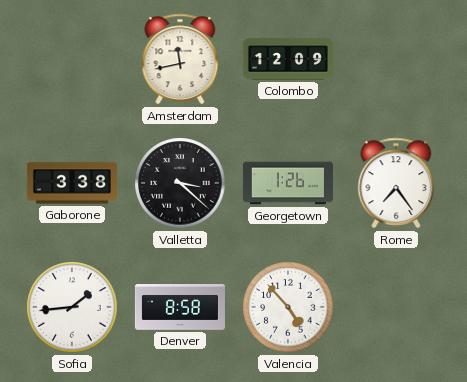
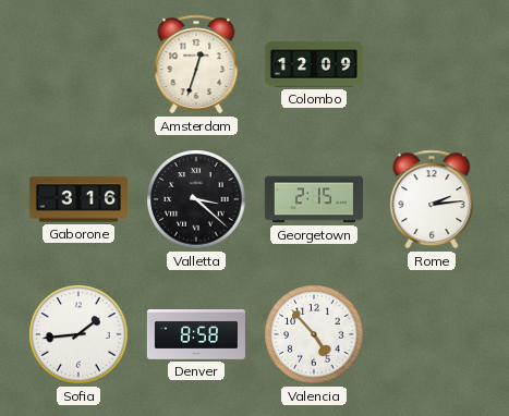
Amsterdam: 11:43 -> 12:33
Gaborone: 3:38 -> 3:16
Georgetown: 1:26 -> 2:15
Rome: 7:24 -> 2:14
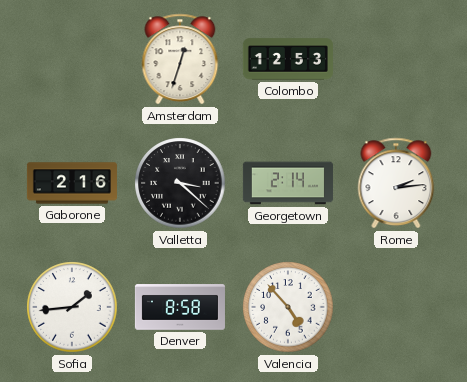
Colombo: 12:09 -> 12:53
Gaborone: 3:16 -> 2:16
Georgetown: 2:15 -> 2:14
